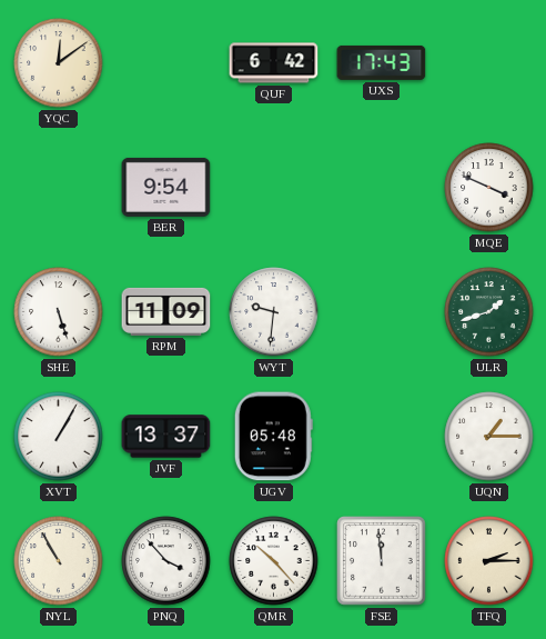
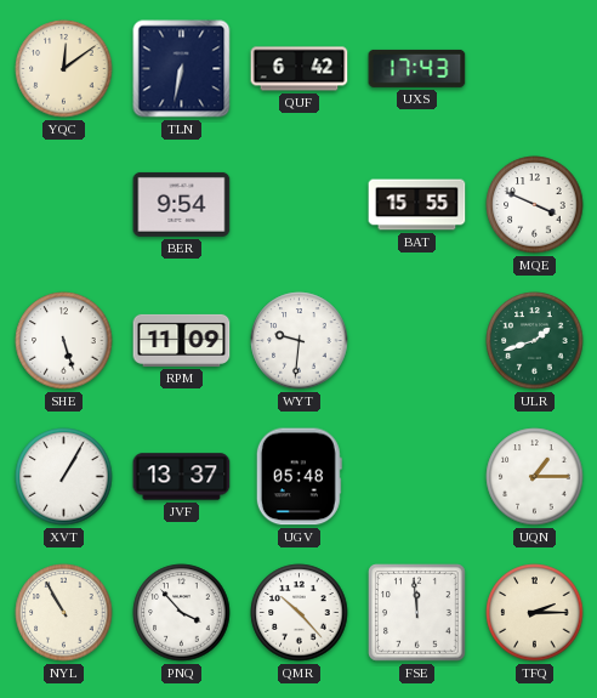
TLN: none -> 6:32
BAT: none -> 15:55
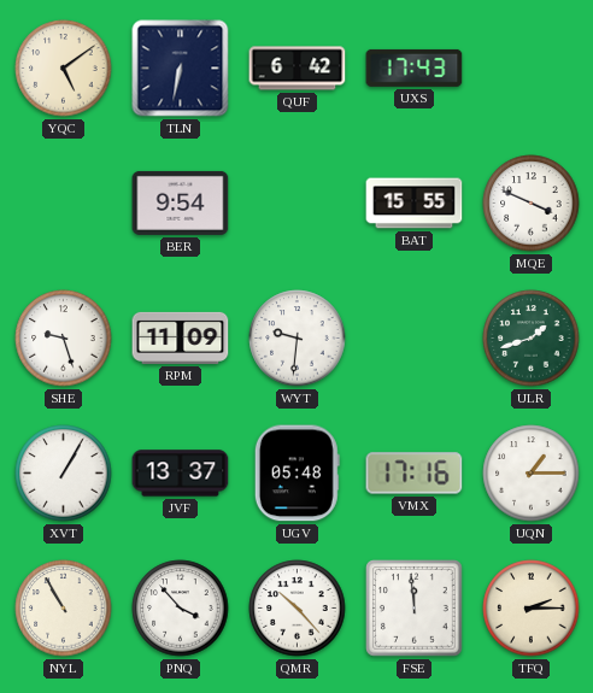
YQC: 12:09 -> 5:09
SHE: 5:27 -> 9:27
VMX: none -> 17:16
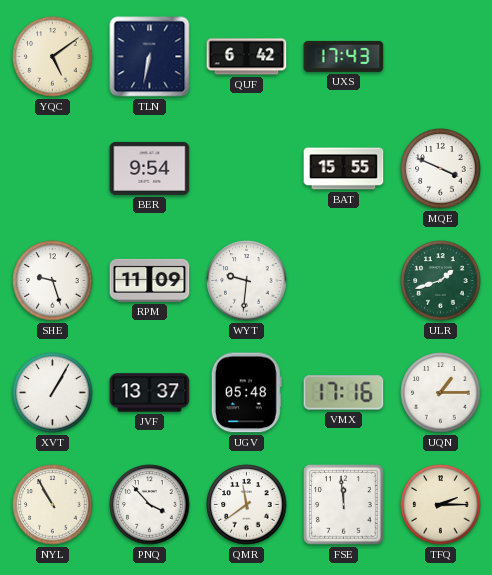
QMR: 10:23 -> 11:39
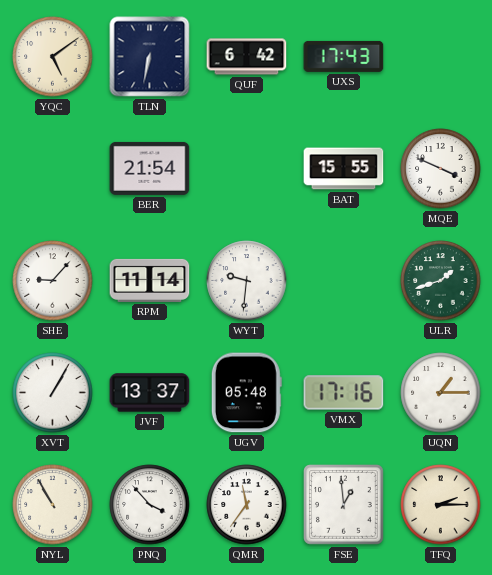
BER: 9:54 -> 21:54
SHE: 9:27 -> 9:07
RPM: 11:09 -> 11:14
QMR: 11:39 -> 11:36
FSE: 11:59 -> 12:59
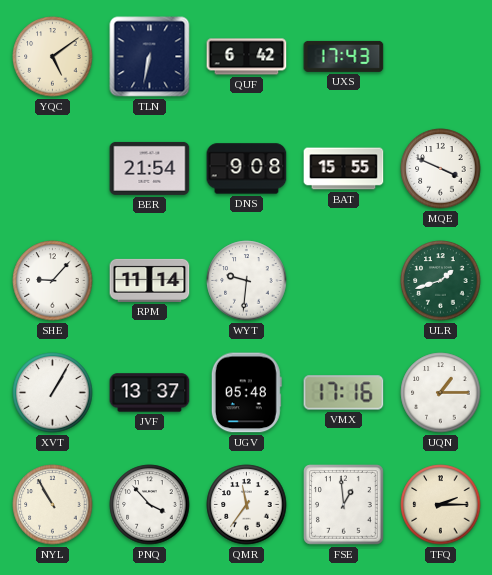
DNS: none -> 9:08
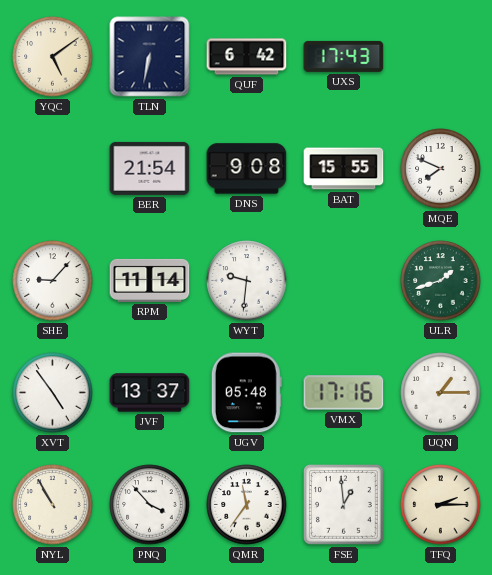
MQE: 3:49 -> 7:49
XVT: 1:05 -> 4:54
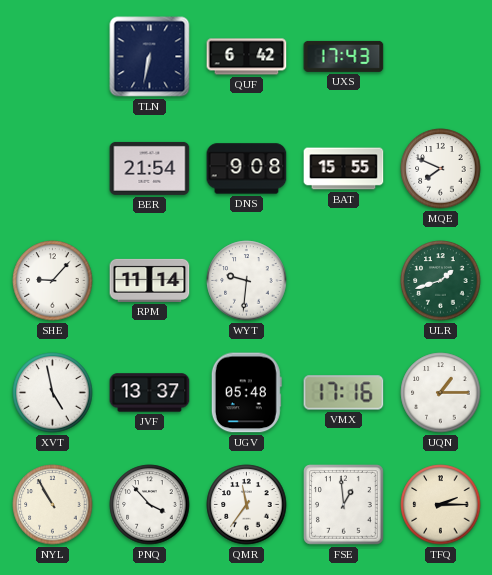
YQC: 5:09 -> none
XVT: 4:54 -> 4:58
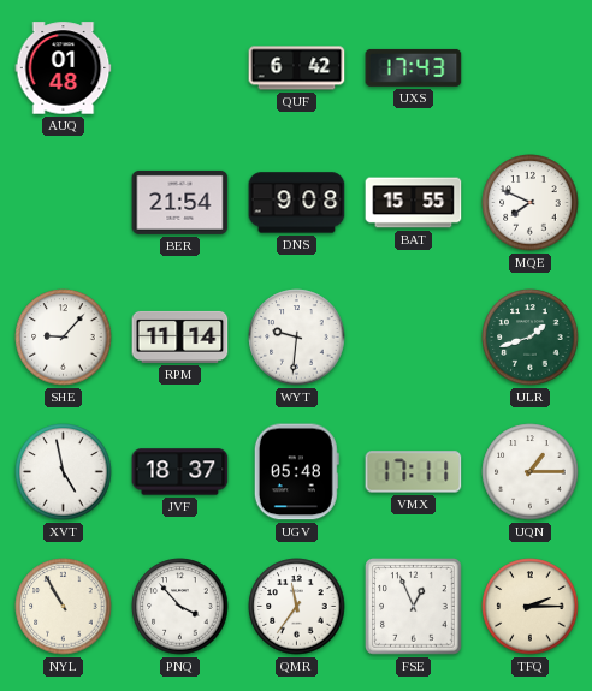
AUQ: none -> 01:48
TLN: 6:32 -> none
JVF: 13:37 -> 18:37
VMX: 17:16 -> 17:11
FSE: 12:59 -> 12:56
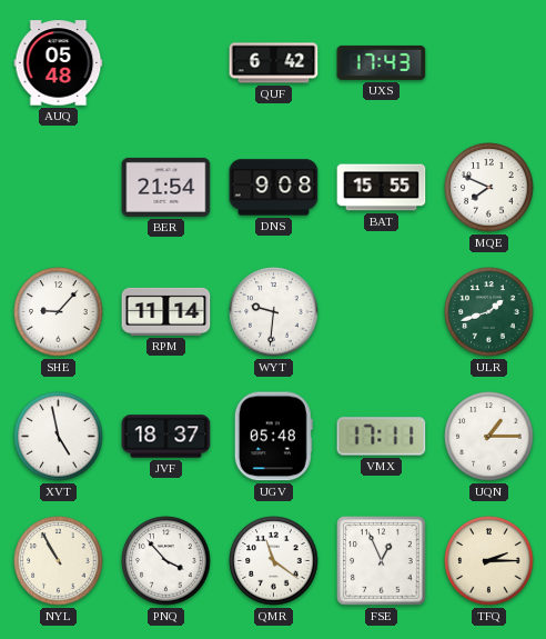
AUQ: 01:48 -> 05:48
QMR: 11:36 -> 11:21
